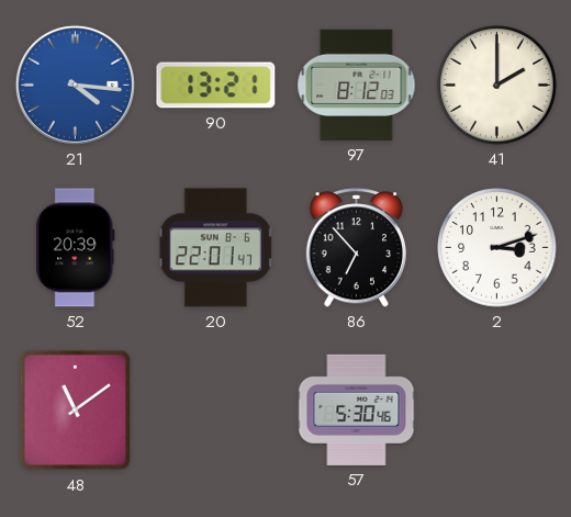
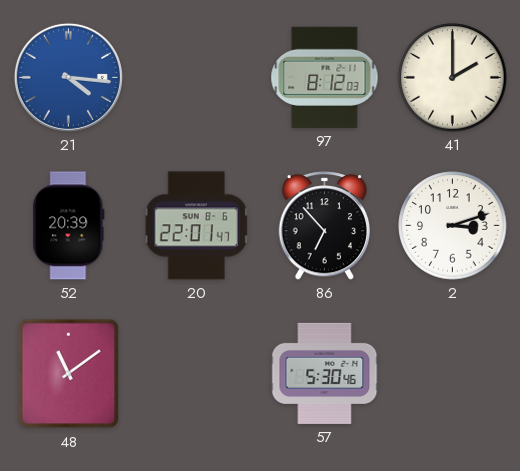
90: 13:21 -> none
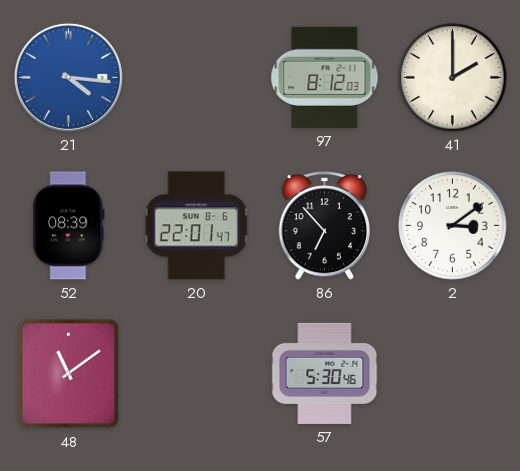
52: 20:39 -> 08:39
2: 3:12 -> 3:09
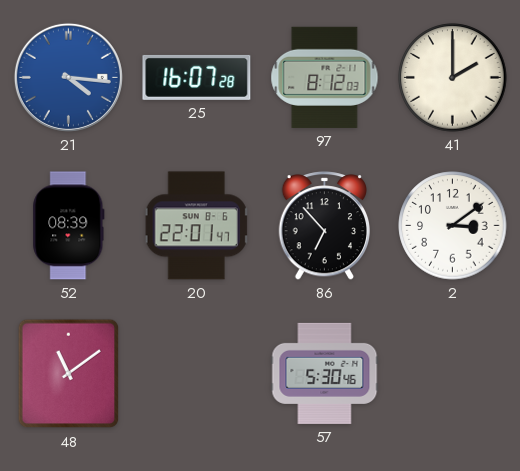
25: none -> 16:07
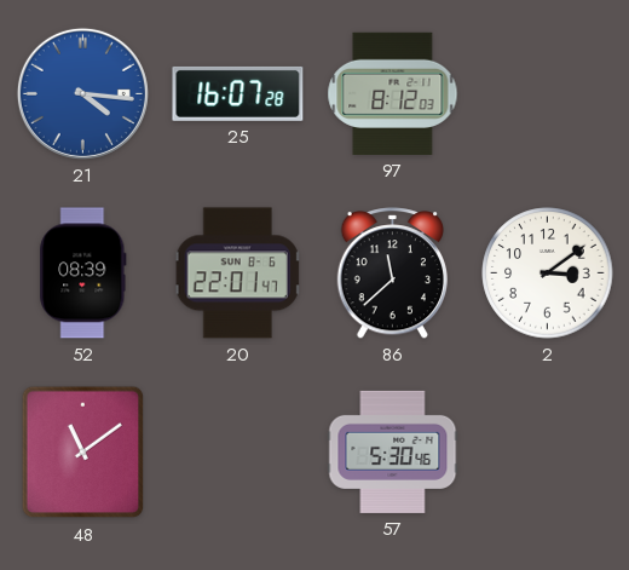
41: 2:00 -> none
86: 6:53 -> 11:38
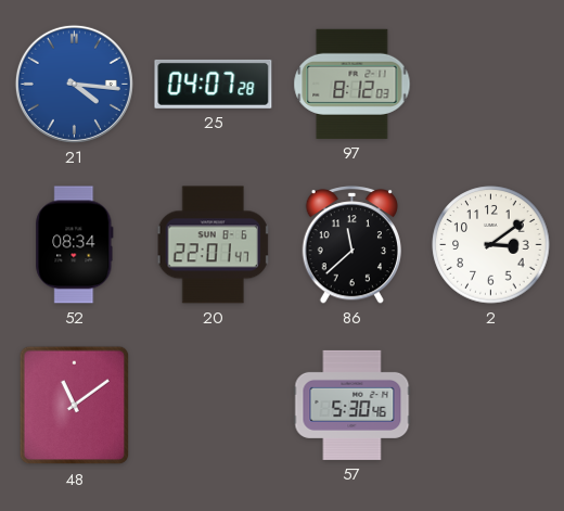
25: 16:07 -> 04:07
52: 08:39 -> 08:34
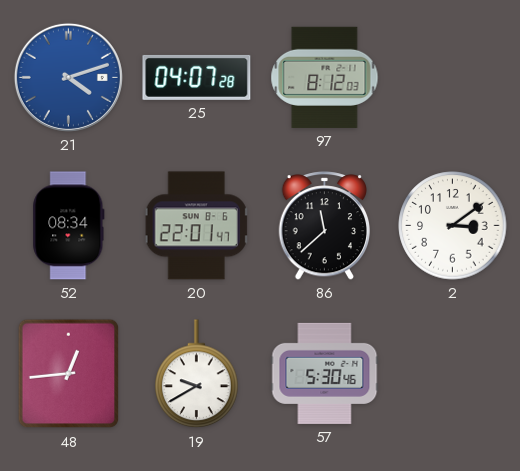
21: 4:16 -> 4:12
48: 11:09 -> 12:44
19: none -> 9:40
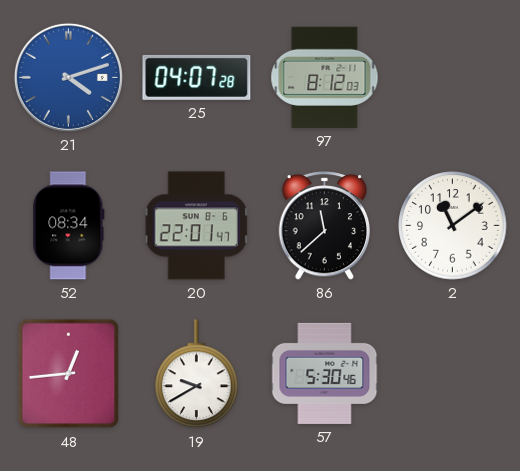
2: 3:09 -> 11:09
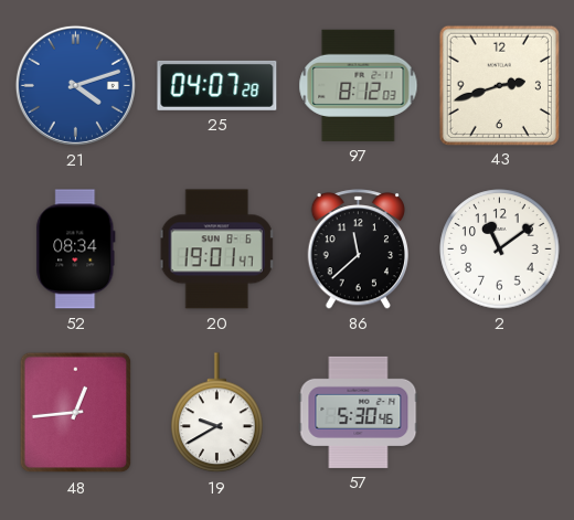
43: none -> 2:42
20: 22:01 -> 19:01
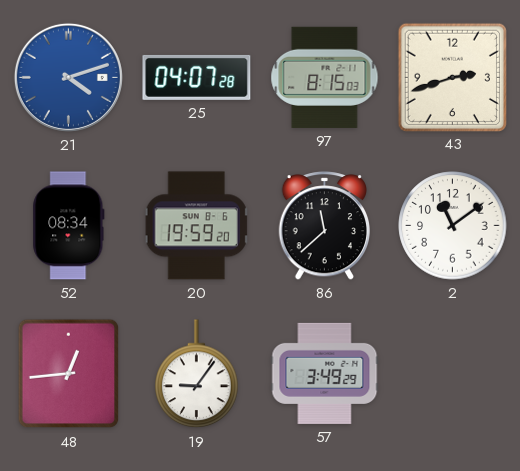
97: 8:12 -> 8:15
20: 19:01 -> 19:59
19: 9:40 -> 9:06
57: 5:30 -> 3:49
